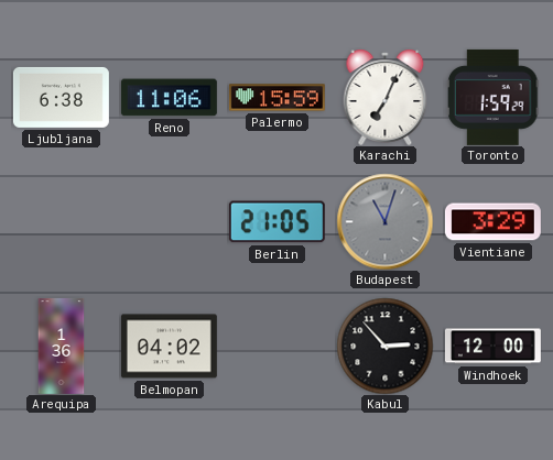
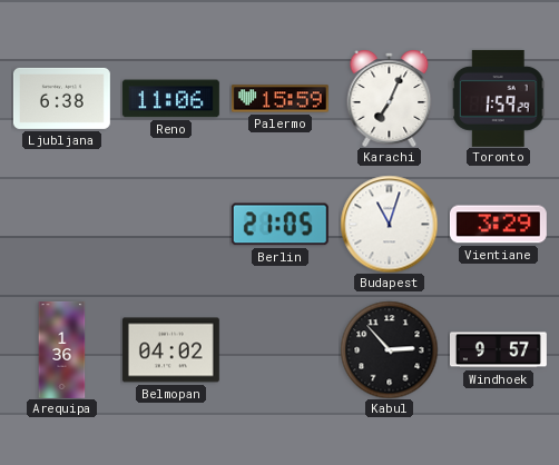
Budapest dial: grey -> white
Windhoek: 12:00 -> 9:57
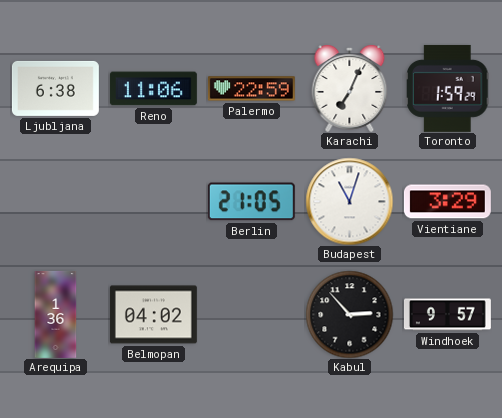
Palermo: 15:59 -> 22:59
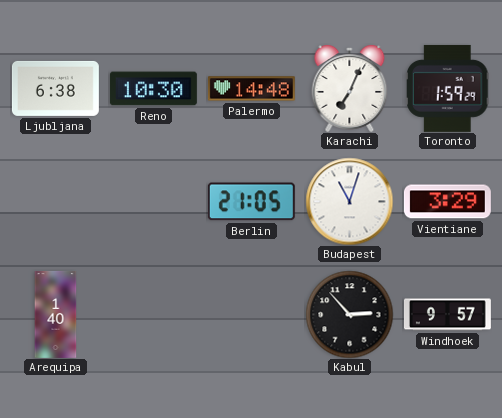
Reno: 11:06 -> 10:30
Palermo: 22:59 -> 14:48
Arequipa: 1:36 -> 1:40
Belmopan: 04:02 -> none
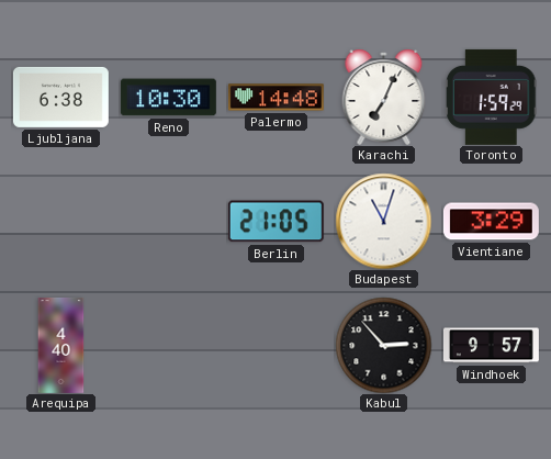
Arequipa: 1:40 -> 4:40
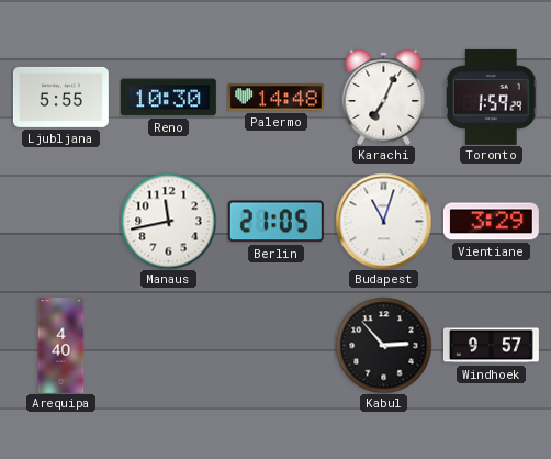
Ljubljana: 6:38 -> 5:55
Manaus: none -> 11:43
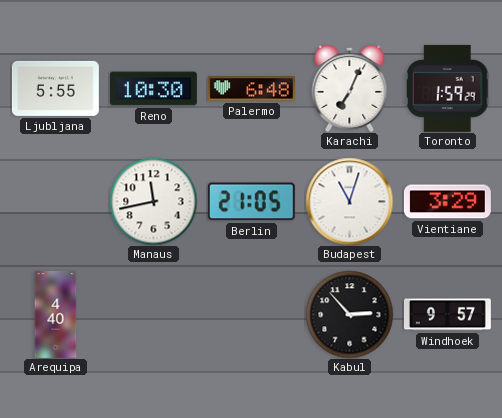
Palermo: 14:48 -> 6:48
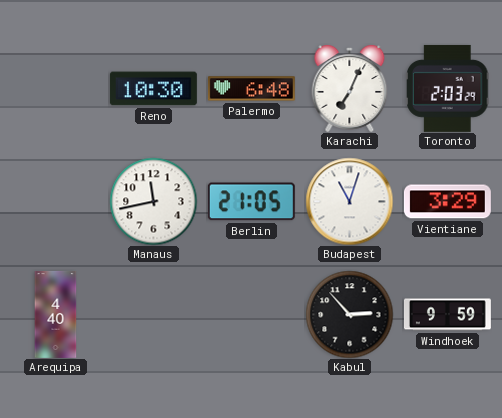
Ljubljana: 5:55 -> none
Toronto: 1:59 -> 2:03
Windhoek: 9:57 -> 9:59
